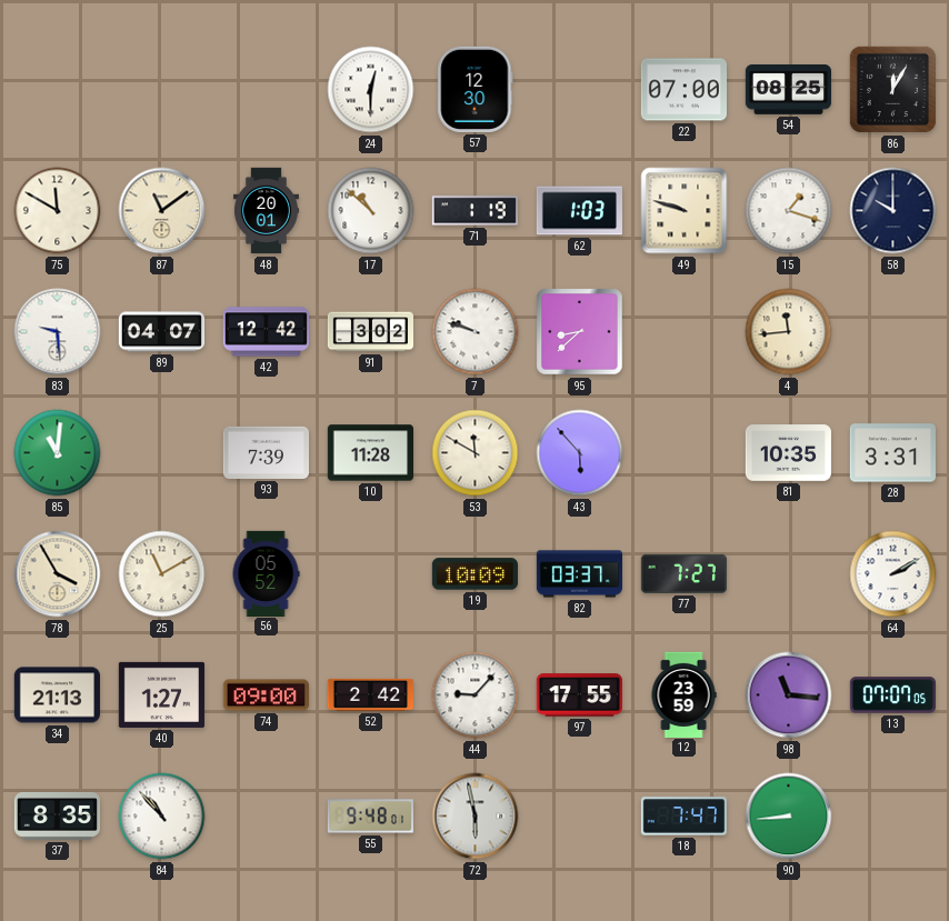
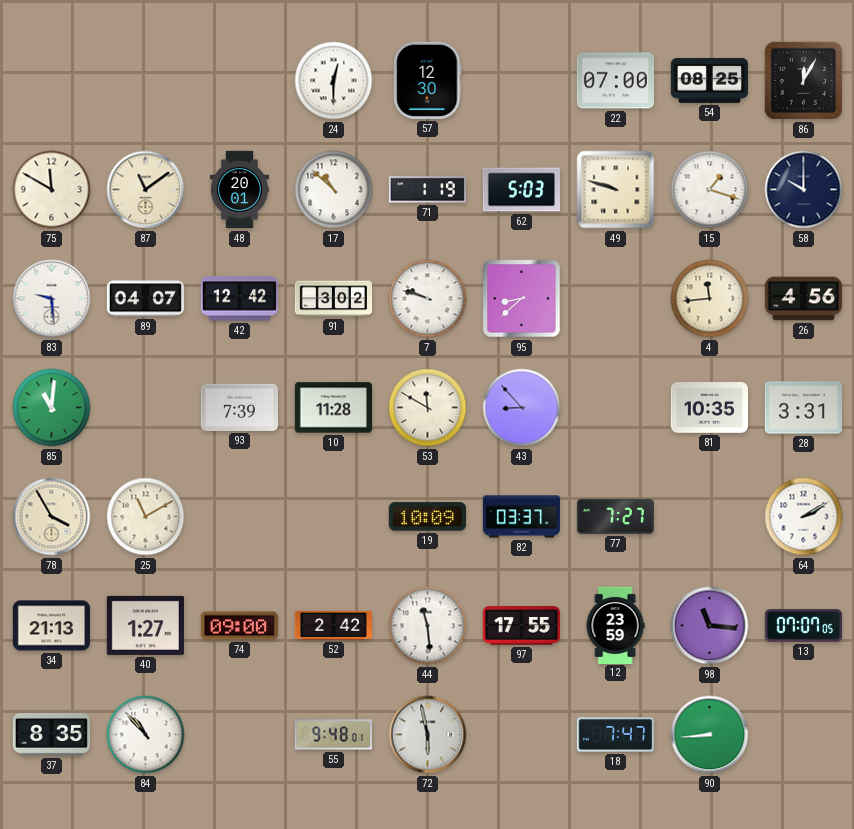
62: 1:03 -> 5:03
26: none -> 4:56
43: 5:53 -> 8:53
56: 05:52 -> none
44: 9:07 -> 11:29
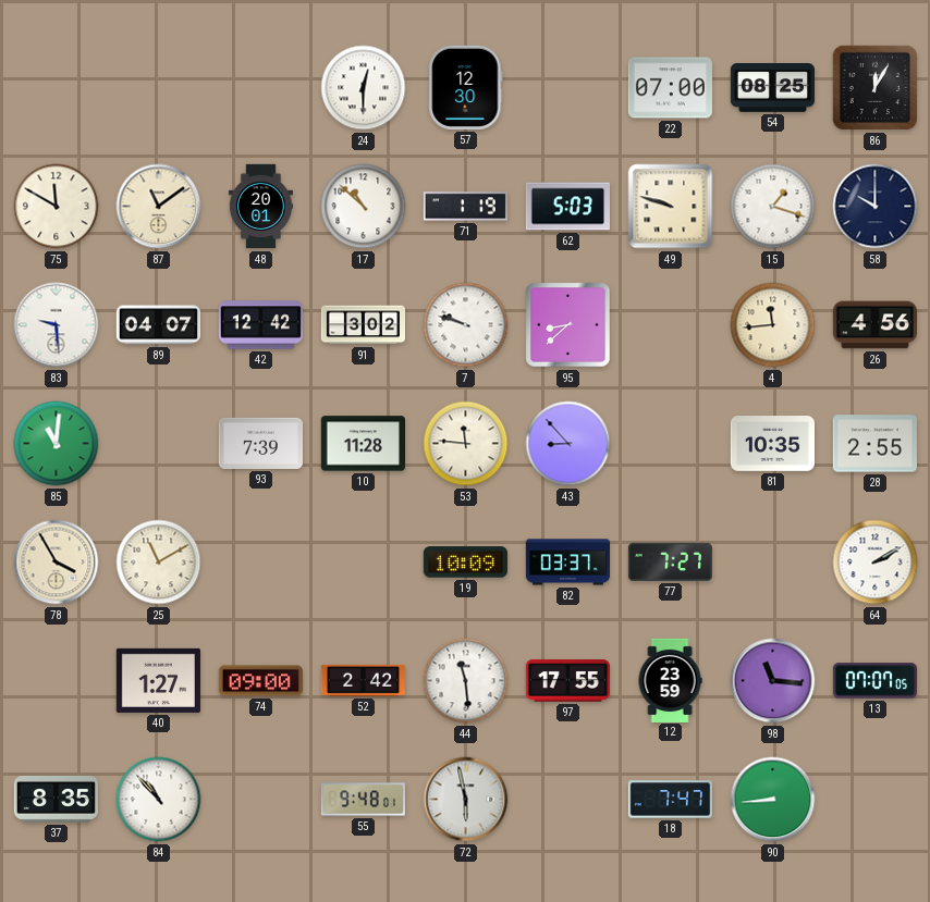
53: 11:50 -> 11:46
28: 3:31 -> 2:55
34: 21:13 -> none
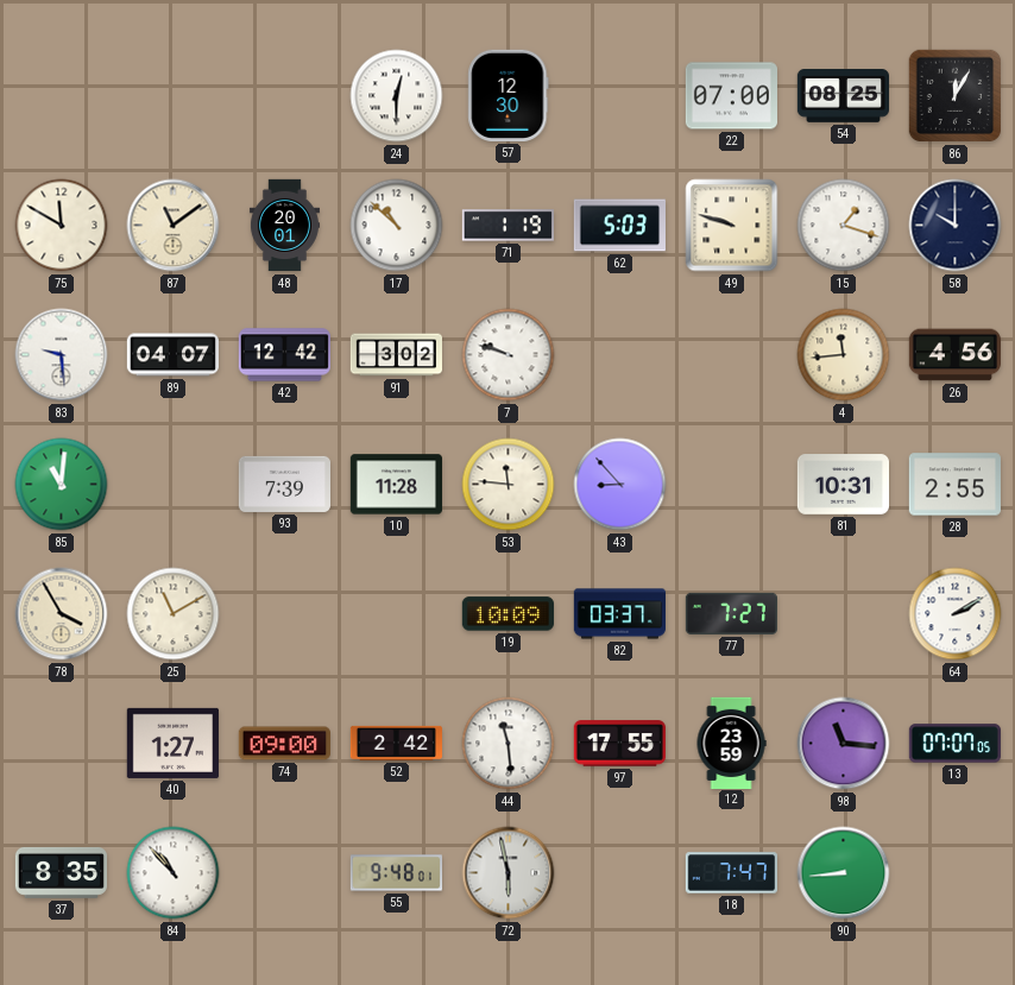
95: 8:38 -> none
81: 10:35 -> 10:31
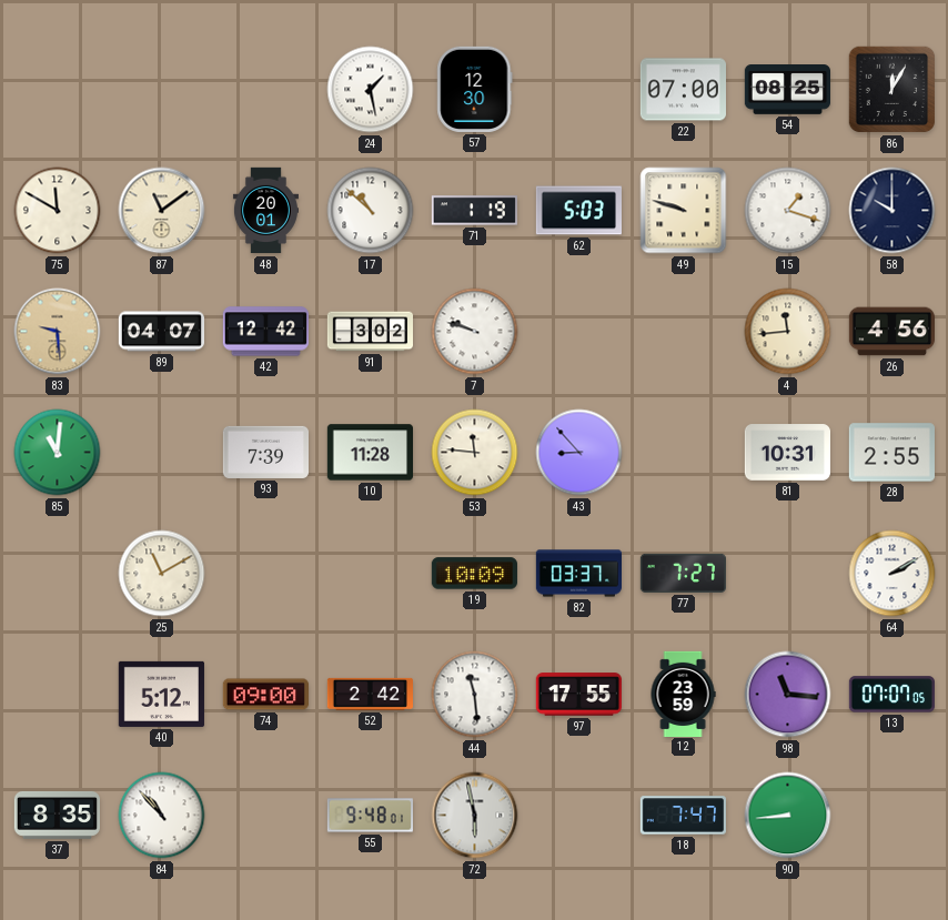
24: 12:30 -> 1:28
83 dial: white -> champagne
78: 3:55 -> none
40: 1:27 -> 5:12
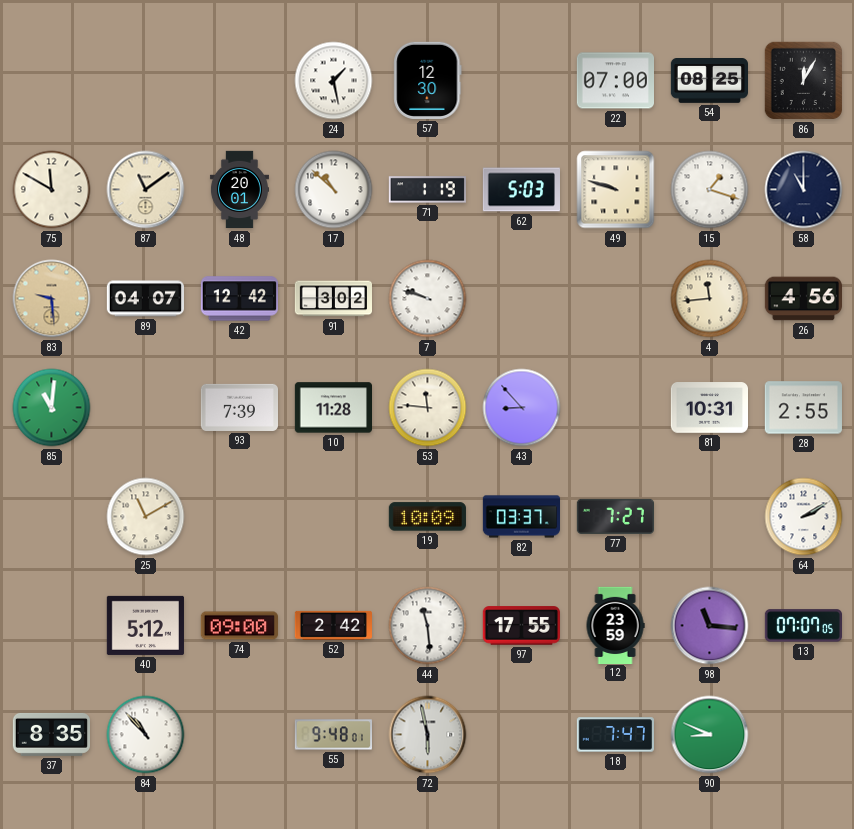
58: 10:00 -> 11:00
90: 8:44 -> 8:49
